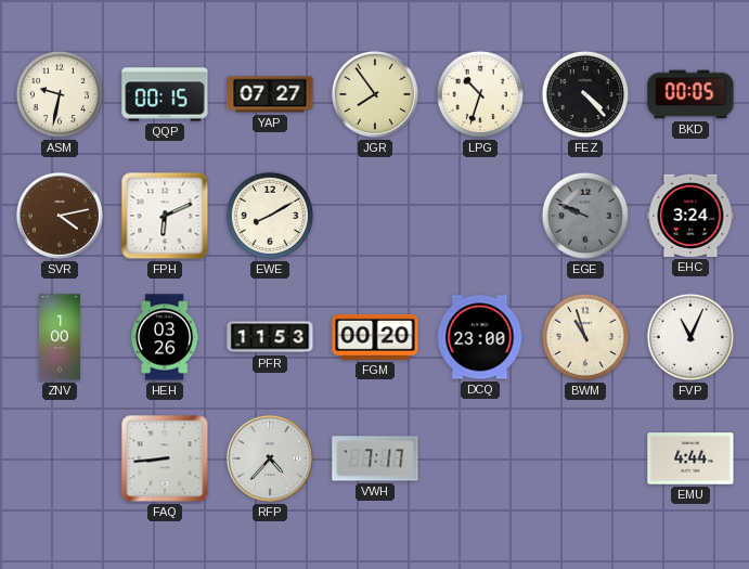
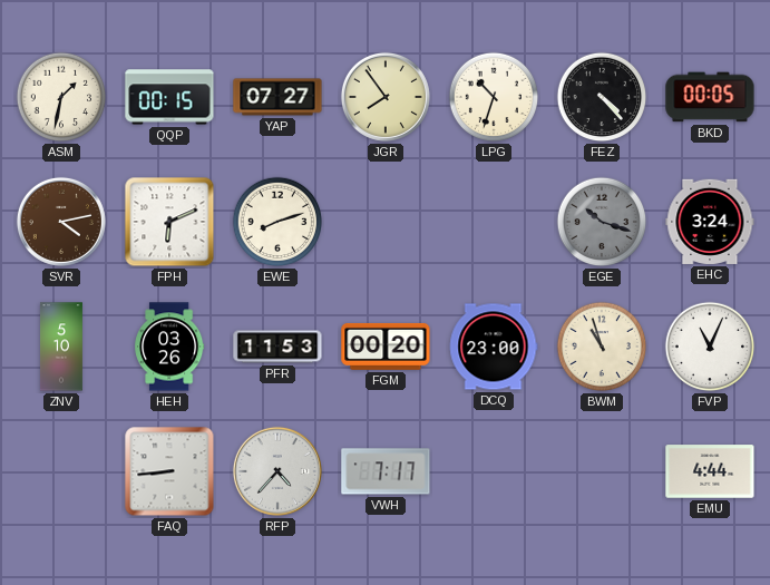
ASM: 9:32 -> 1:32
EWE: 8:10 -> 8:12
EGE: 9:49 -> 10:18
ZNV: 1:00 -> 5:10
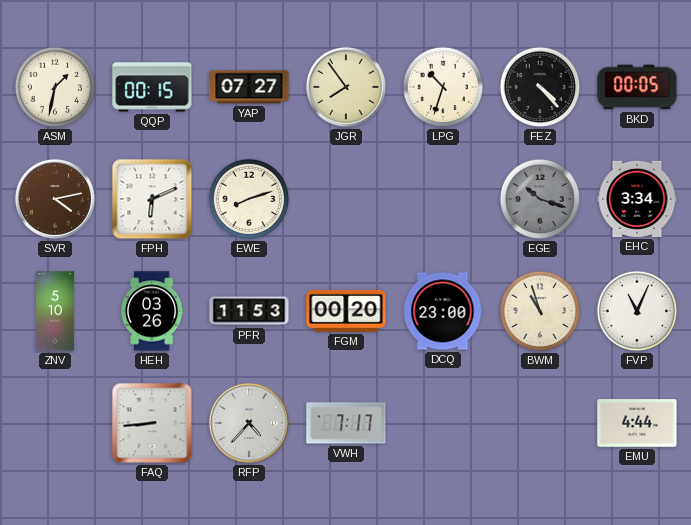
EHC: 3:24 -> 3:34
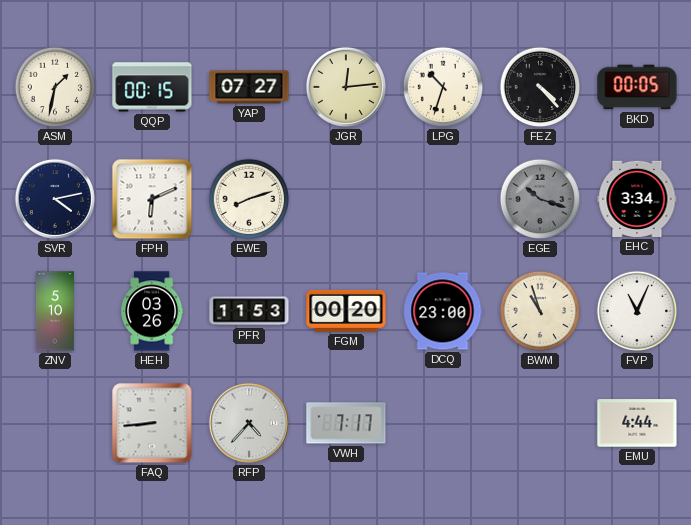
JGR: 7:54 -> 12:14
SVR dial: brown -> navy
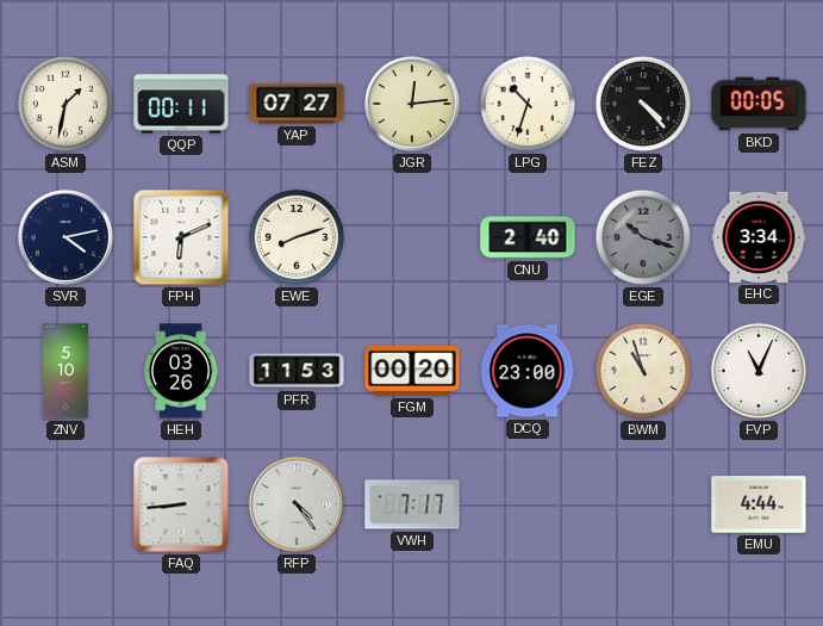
QQP: 00:15 -> 00:11
CNU: none -> 2:40
RFP: 4:37 -> 4:24
